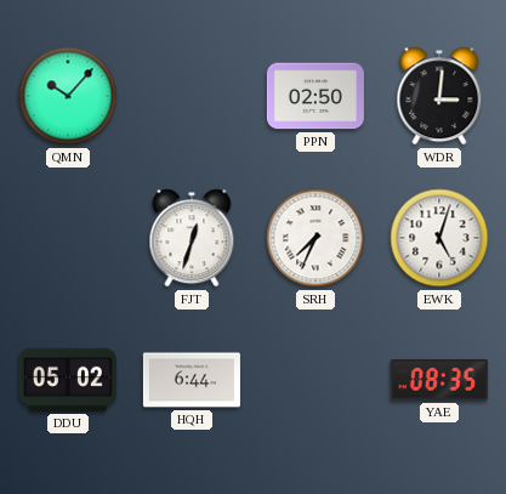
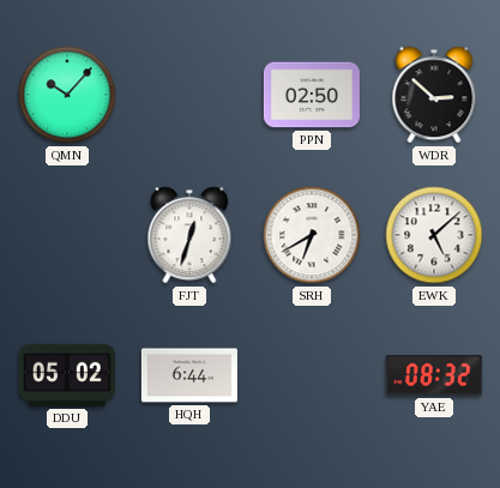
WDR: 3:01 -> 2:52
SRH: 7:34 -> 6:40
EWK: 5:03 -> 5:08
YAE: 08:35 -> 08:32
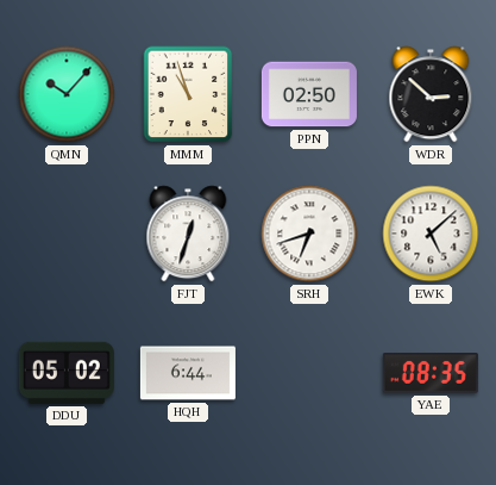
MMM: none -> 10:57
SRH: 6:40 -> 6:42
YAE: 08:32 -> 08:35
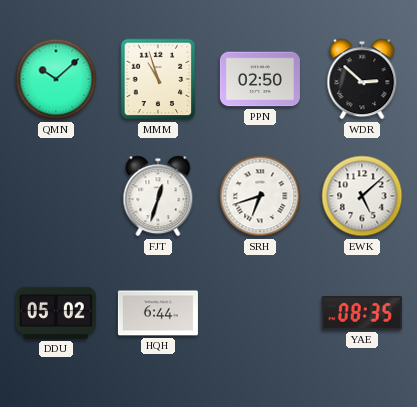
QMN: 10:07 -> 10:08
